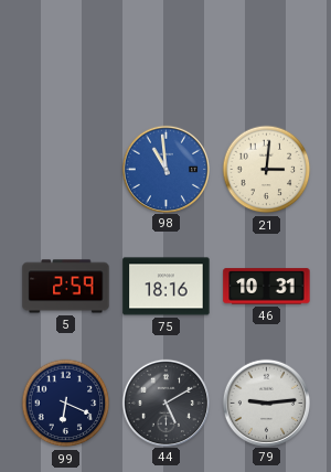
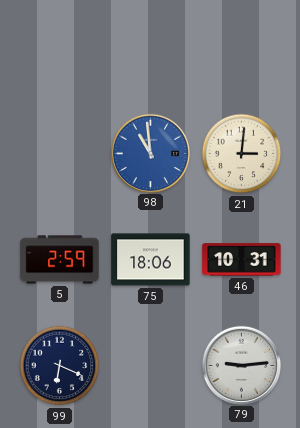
75: 18:16 -> 18:06
44: 5:10 -> none
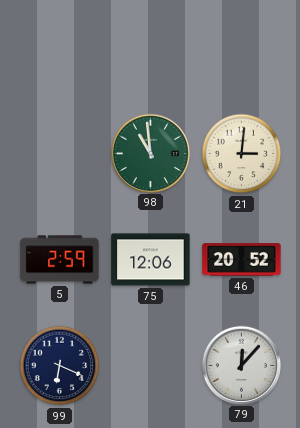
98 dial: blue -> green
75: 18:06 -> 12:06
46: 10:31 -> 20:52
79: 9:14 -> 12:07
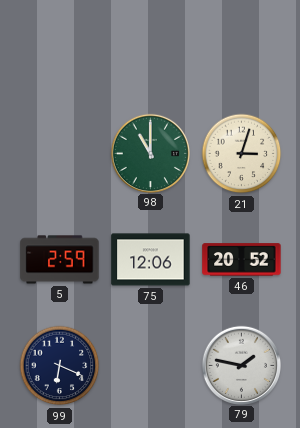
98: 10:59 -> 11:00
21: 3:01 -> 3:03
79: 12:07 -> 1:47
